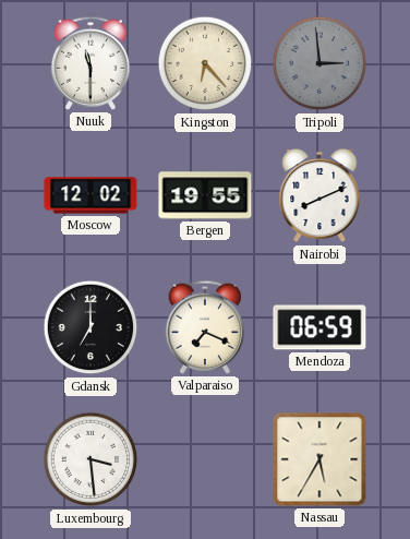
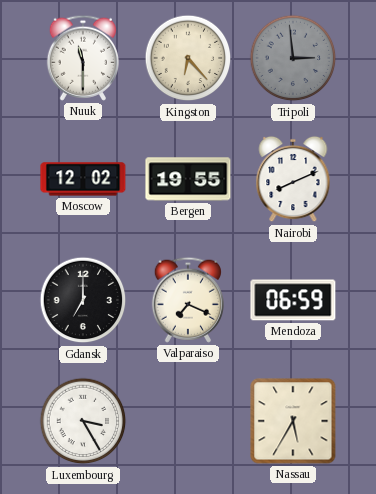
Luxembourg: 3:29 -> 3:25
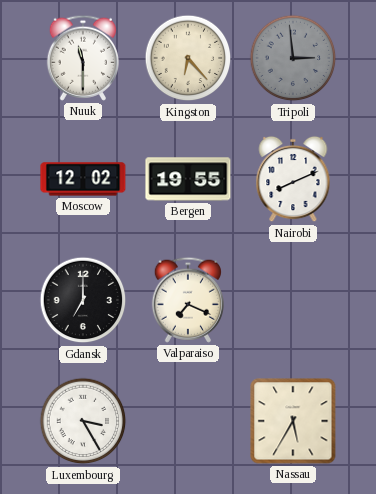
Mendoza: 06:59 -> none
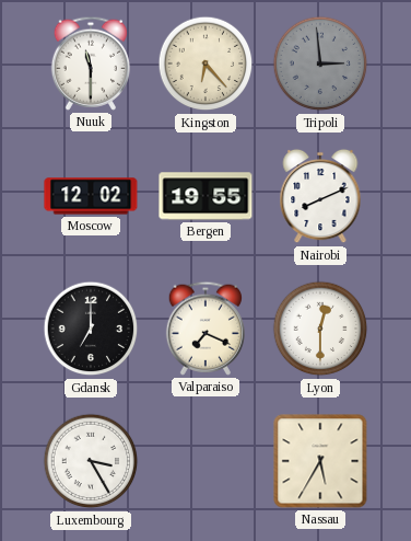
Lyon: none -> 12:30
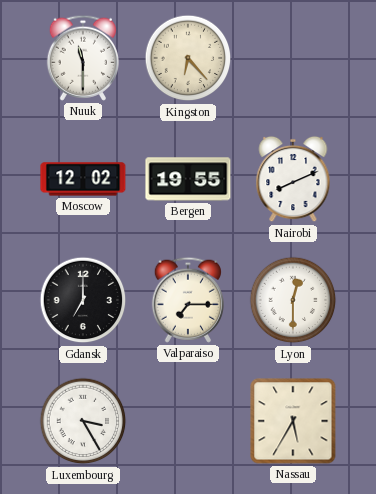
Tripoli: 2:59 -> none
Valparaiso: 7:19 -> 7:15
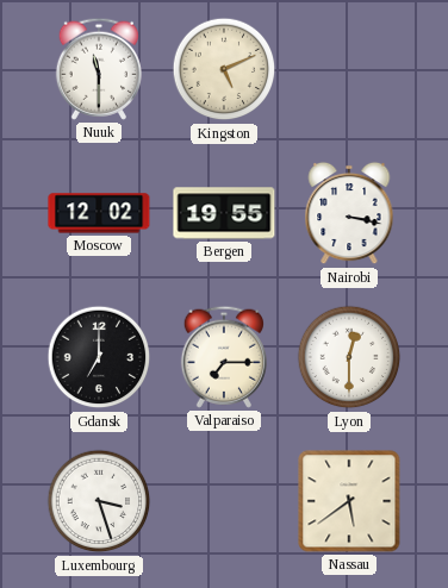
Kingston: 6:23 -> 5:11
Nairobi: 8:11 -> 3:17
Luxembourg: 3:25 -> 3:27
Nassau: 5:35 -> 5:39
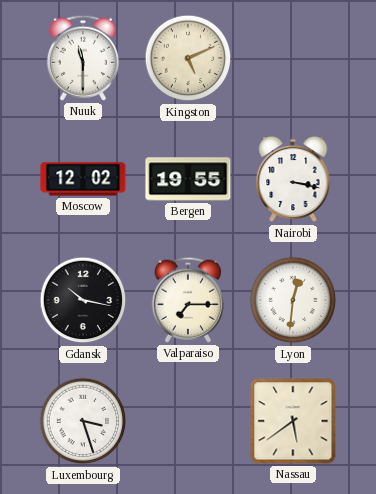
Gdansk: 7:00 -> 10:17
Lyon: 12:30 -> 12:31
